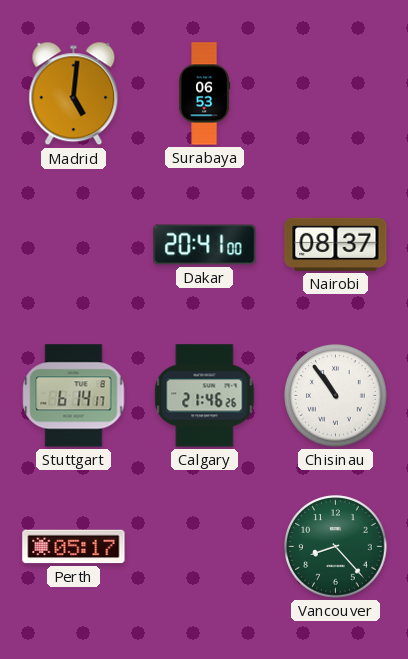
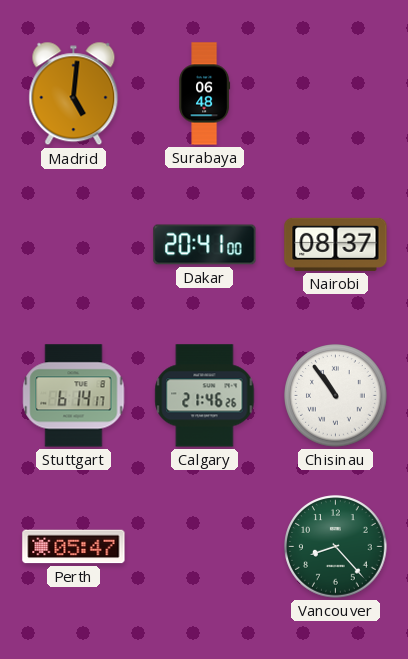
Surabaya: 06:53 -> 06:48
Perth: 05:17 -> 05:47
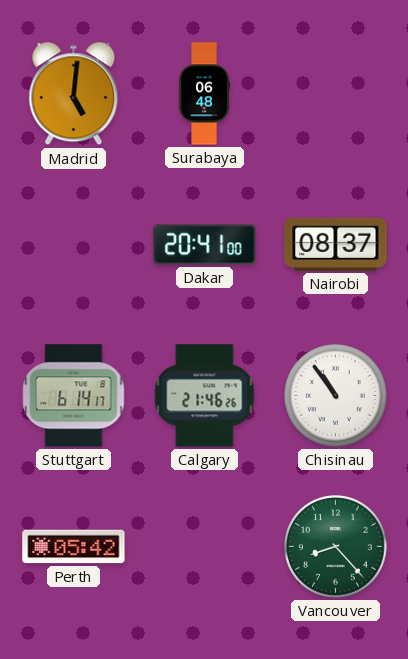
Perth: 05:47 -> 05:42
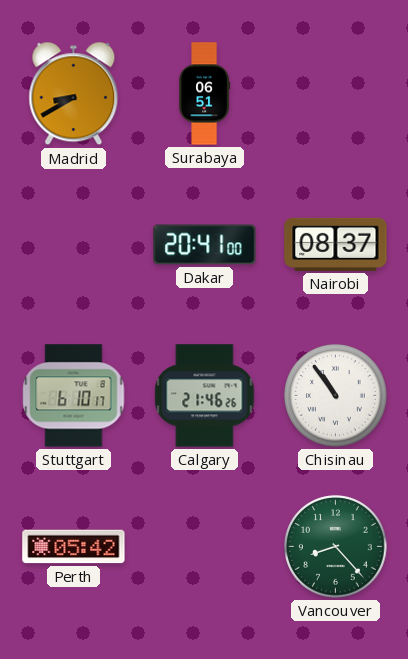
Madrid: 5:01 -> 8:40
Surabaya: 06:48 -> 06:51
Stuttgart: 6:14 -> 6:10
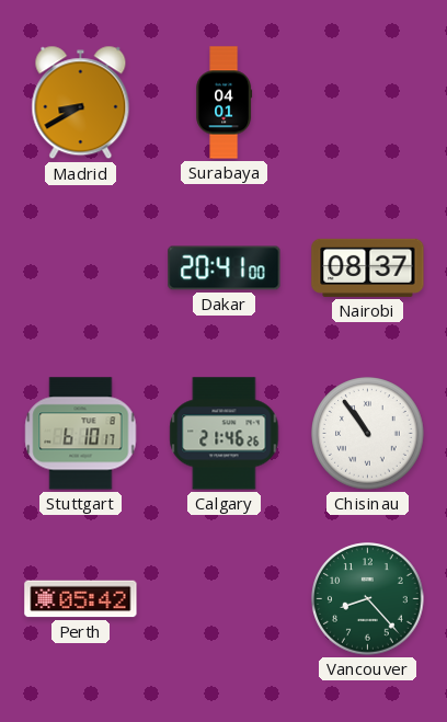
Surabaya: 06:51 -> 04:01
